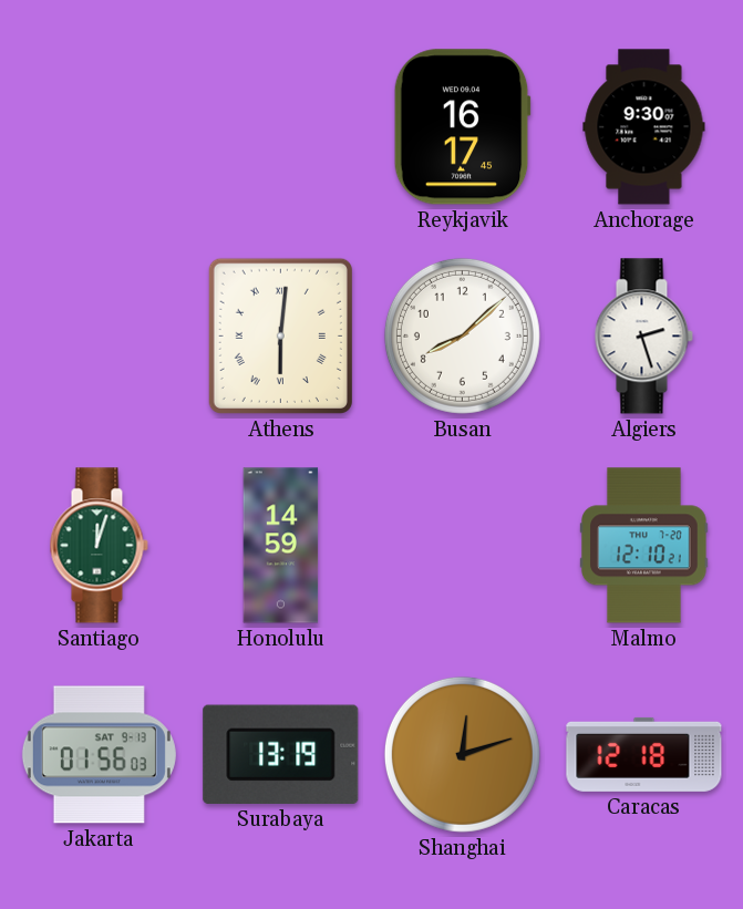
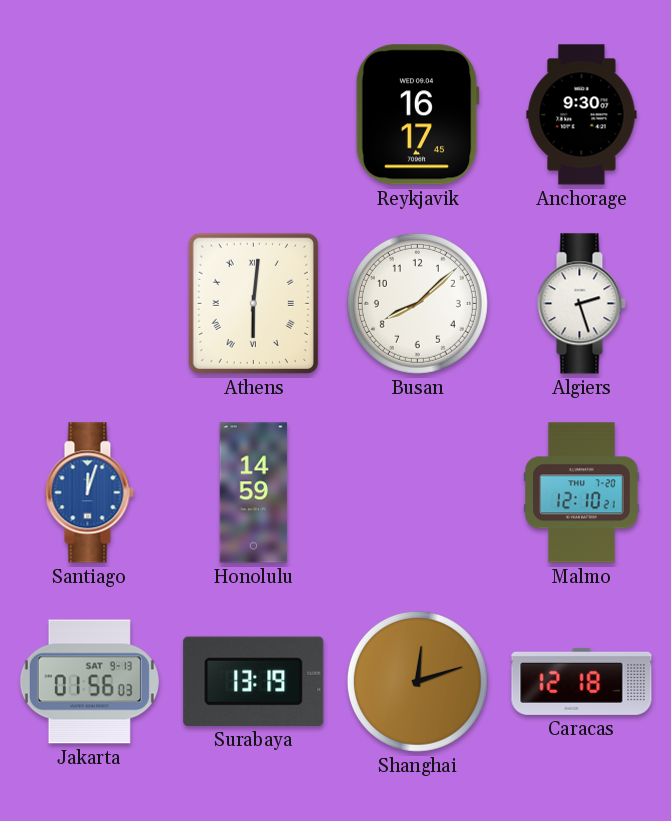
Santiago dial: green -> blue
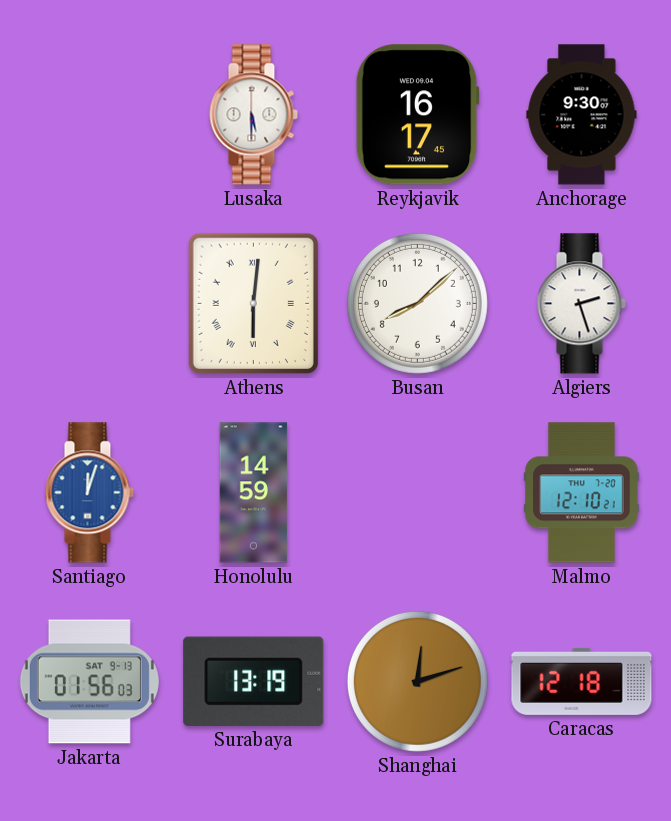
Lusaka: none -> 5:30
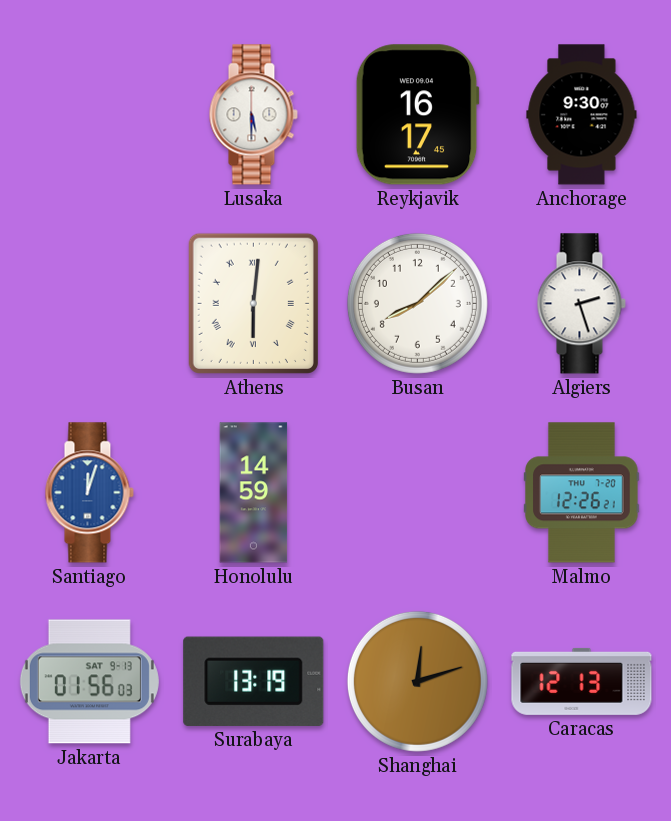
Malmo: 12:10 -> 12:26
Caracas: 12:18 -> 12:13
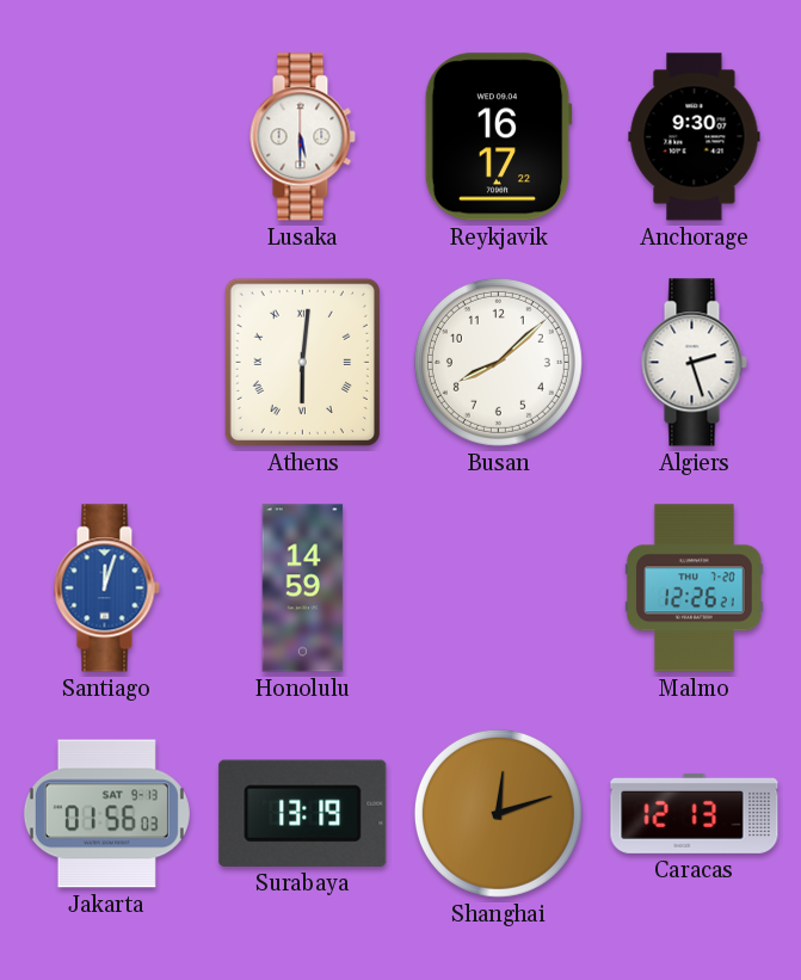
Reykjavik: 16:17:45 -> 16:17:22
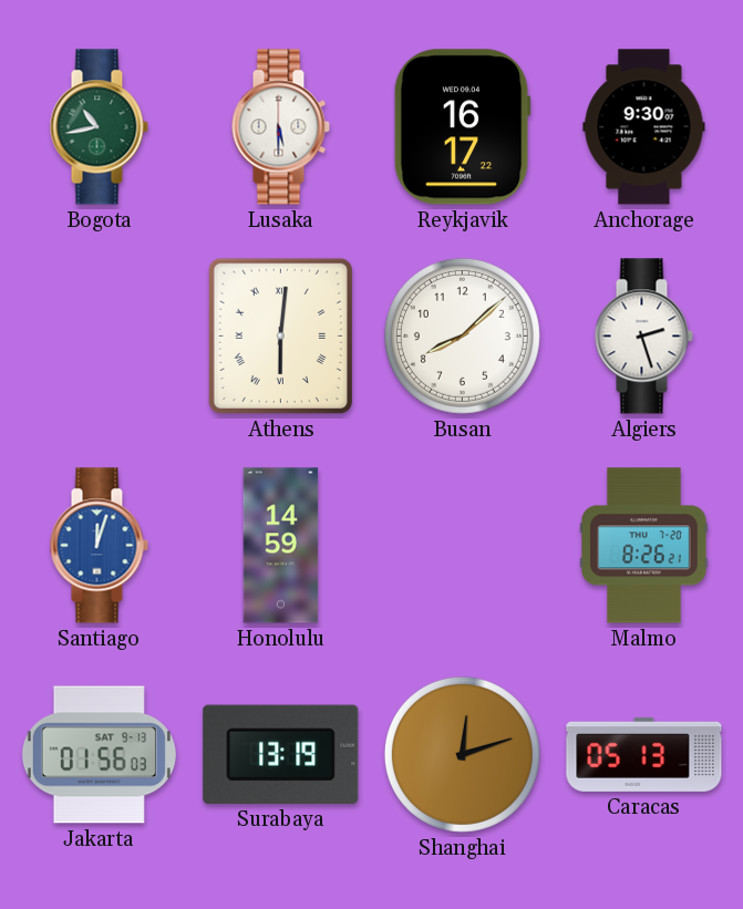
Bogota: none -> 10:43
Malmo: 12:26 -> 8:26
Caracas: 12:13 -> 05:13
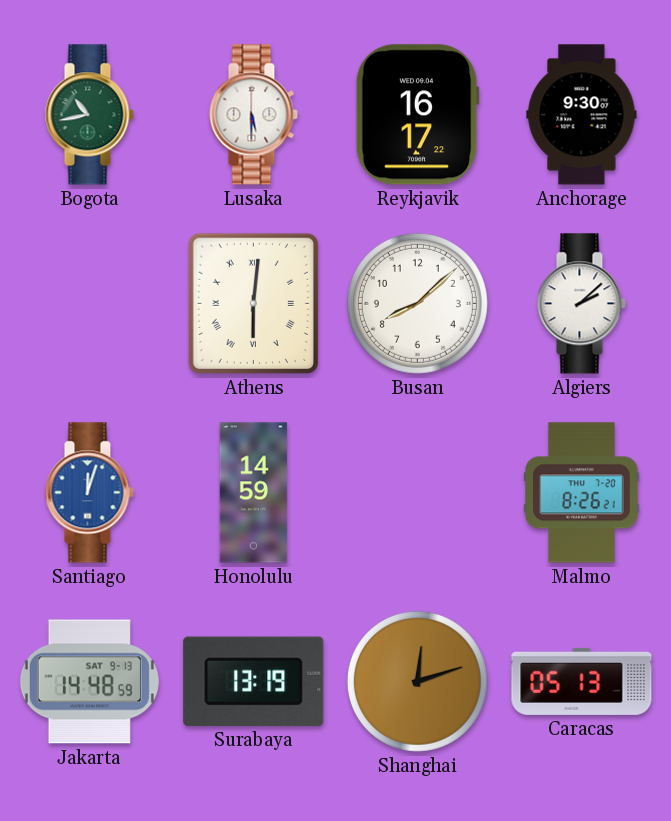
Algiers: 2:27 -> 2:08
Jakarta: 01:56 -> 14:48
